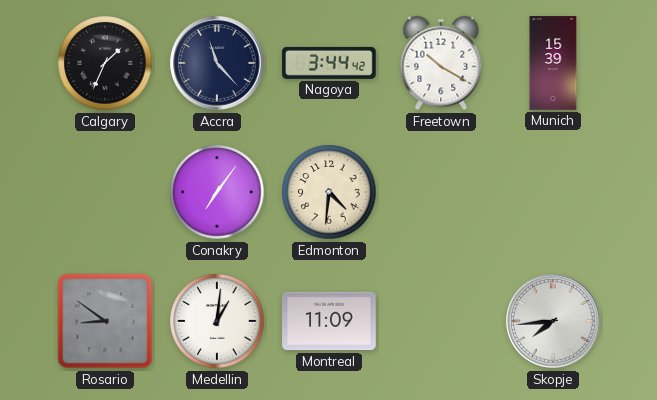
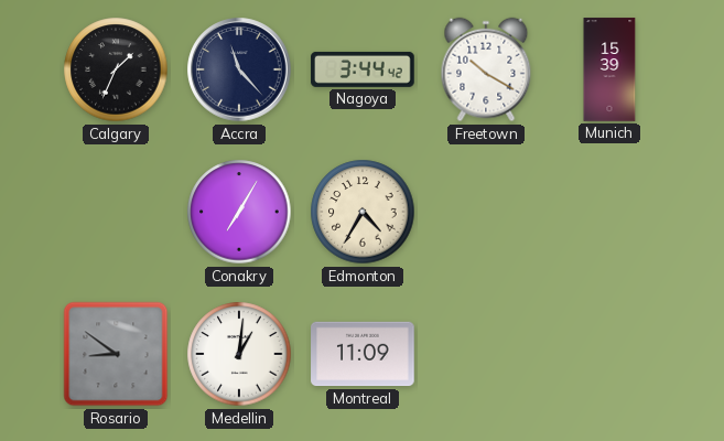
Conakry: 7:06 -> 7:05
Edmonton: 4:31 -> 4:35
Skopje: 7:44 -> none
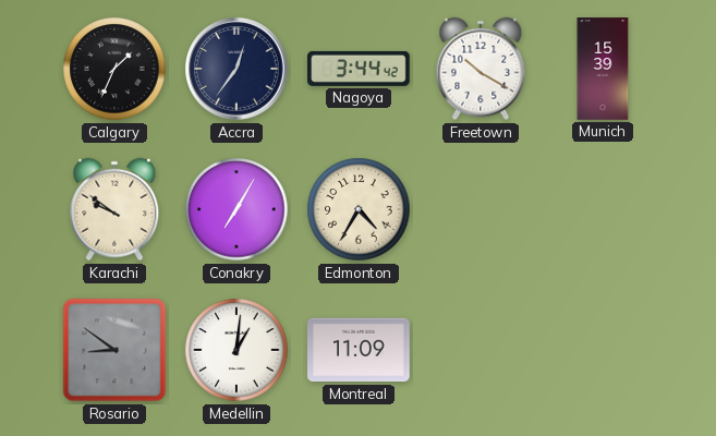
Accra: 11:23 -> 12:36
Karachi: none -> 9:51
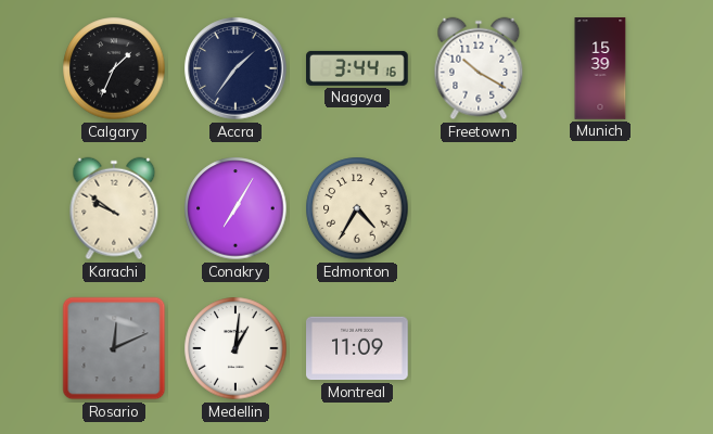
Accra: 12:36 -> 1:36
Nagoya: 3:44:42 -> 3:44:16
Rosario: 8:51 -> 12:11
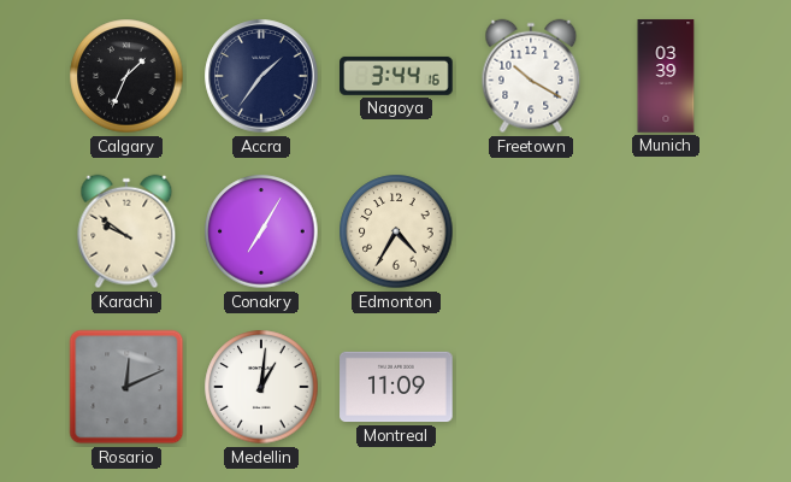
Munich: 15:39 -> 03:39
